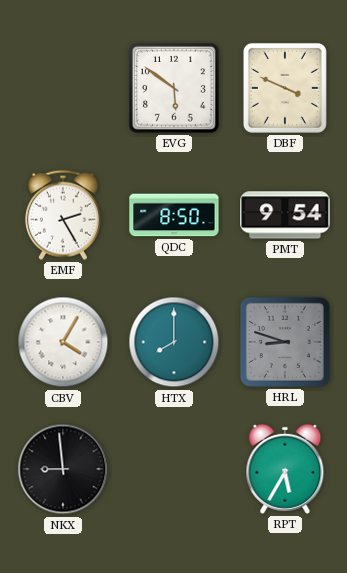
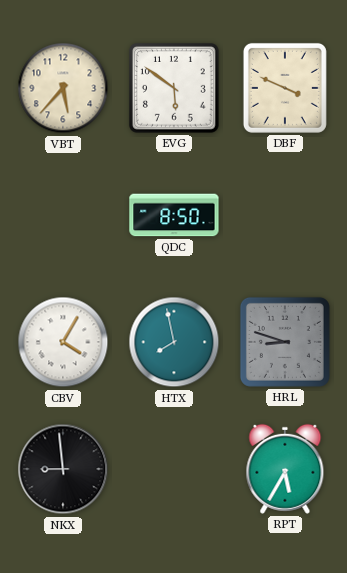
VBT: none -> 5:37
EMF: 2:25 -> none
PMT: 9:54 -> none
HTX: 8:00 -> 7:58
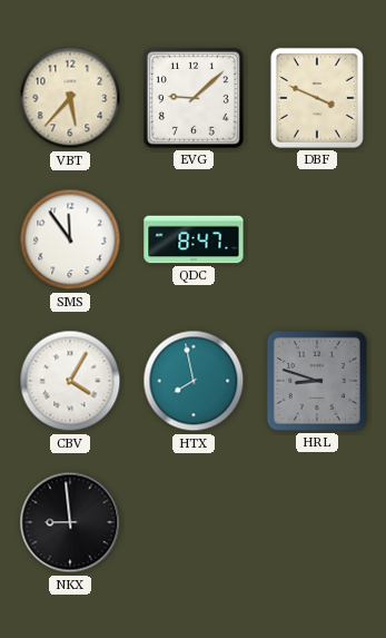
EVG: 5:51 -> 9:08
SMS: none -> 11:54
QDC: 8:50 -> 8:47
RPT: 5:35 -> none
